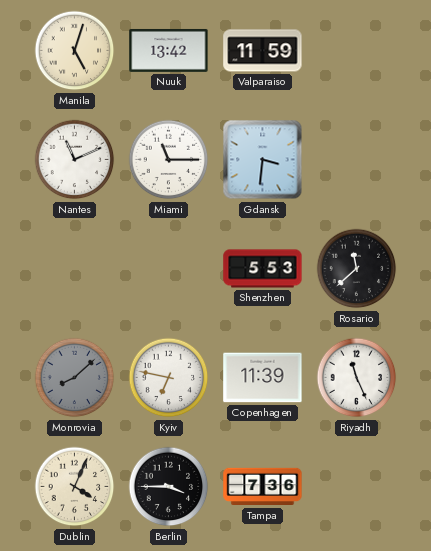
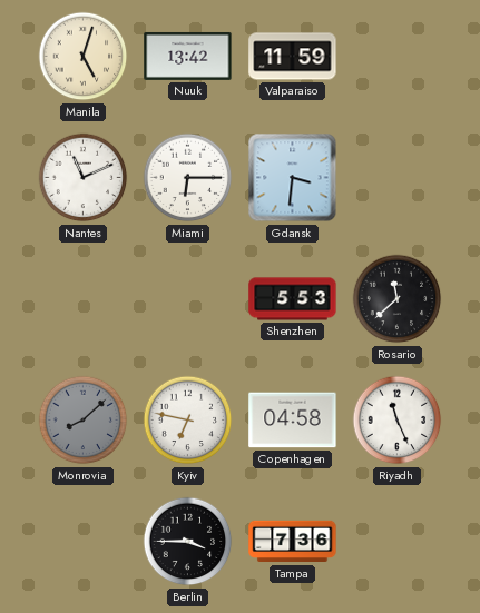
Miami: 11:15 -> 6:15
Copenhagen: 11:39 -> 04:58
Dublin: 4:04 -> none
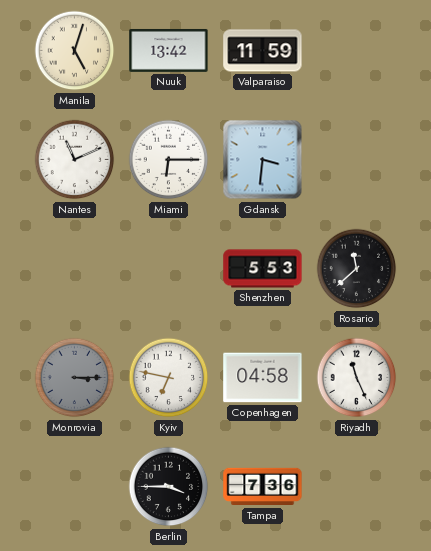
Monrovia: 8:08 -> 3:15
